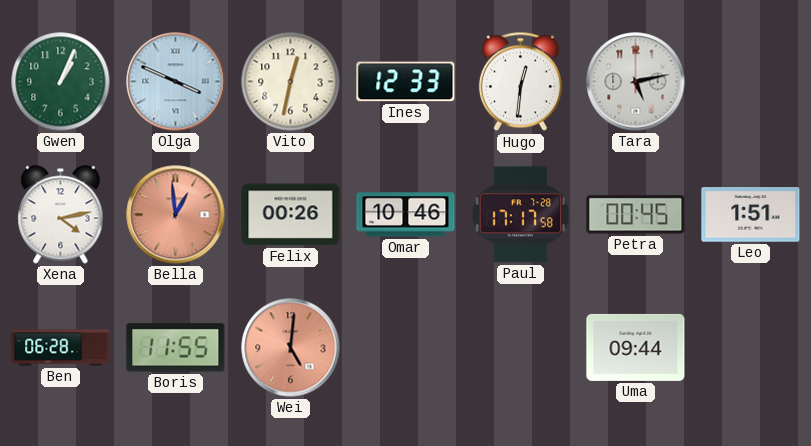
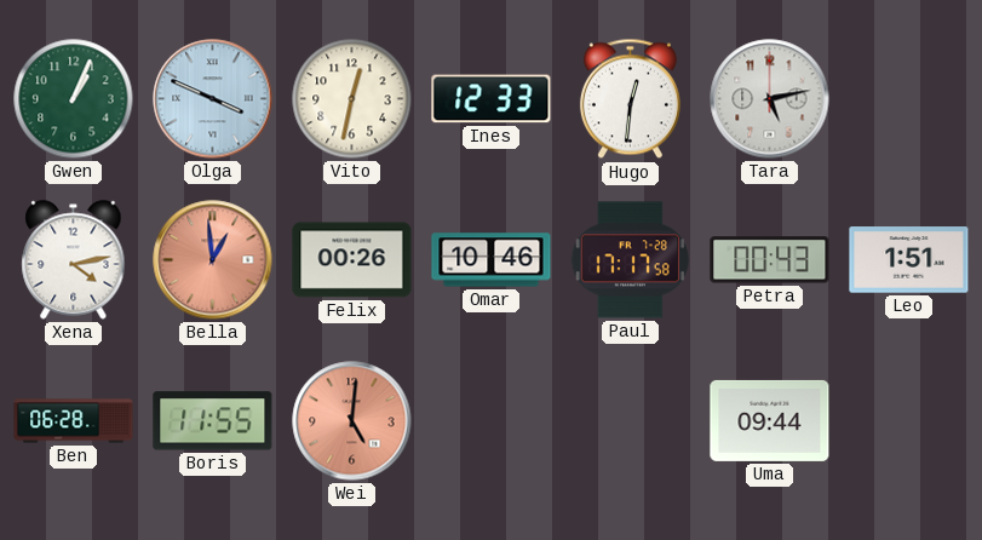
Petra: 00:45 -> 00:43
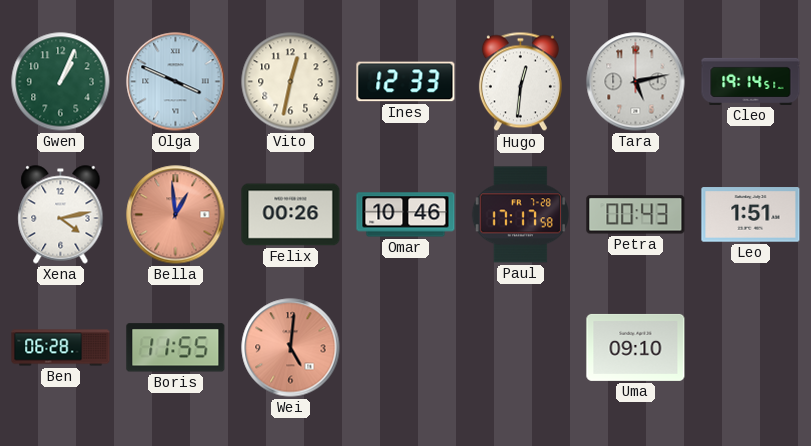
Cleo: none -> 19:14
Uma: 09:44 -> 09:10
